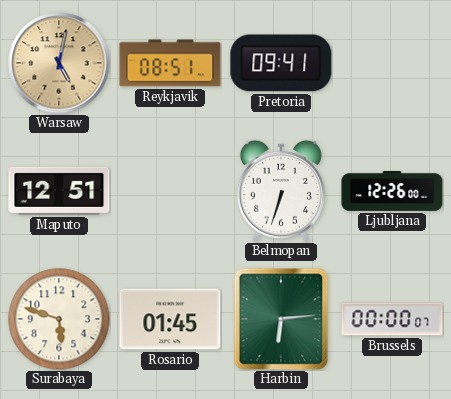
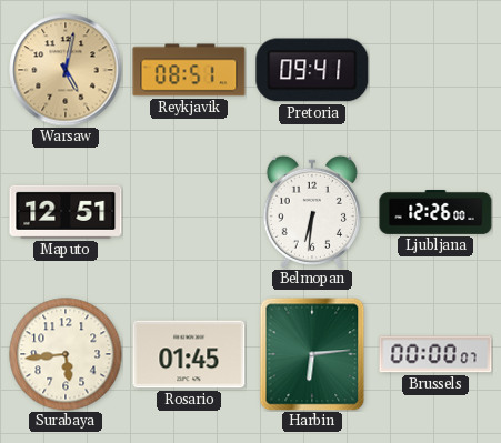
Belmopan: 6:33 -> 6:31
Surabaya: 5:48 -> 5:44
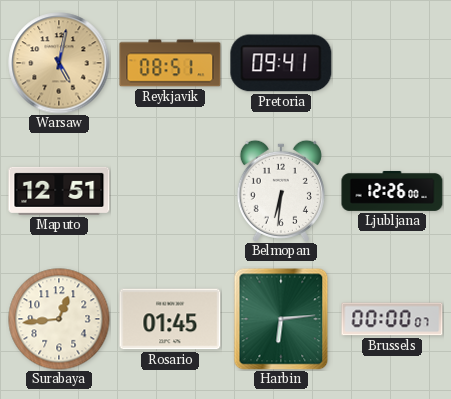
Surabaya: 5:44 -> 12:44
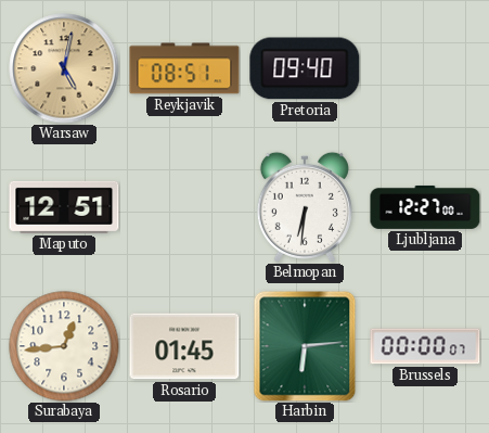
Pretoria: 09:41 -> 09:40
Ljubljana: 12:26 -> 12:27
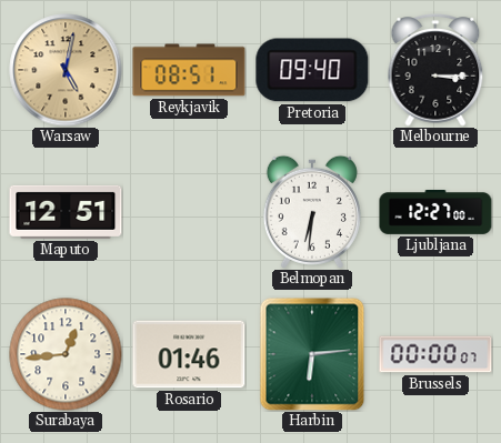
Melbourne: none -> 3:15
Rosario: 01:45 -> 01:46
